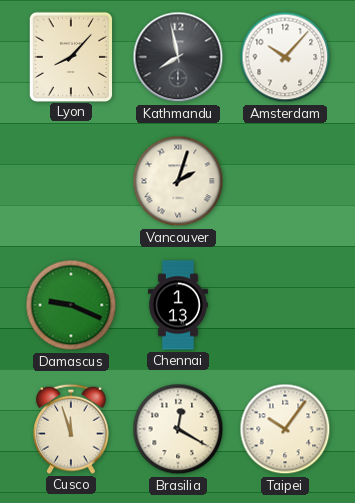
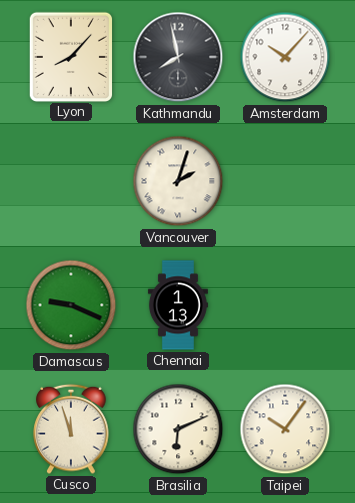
Brasilia: 12:20 -> 6:11
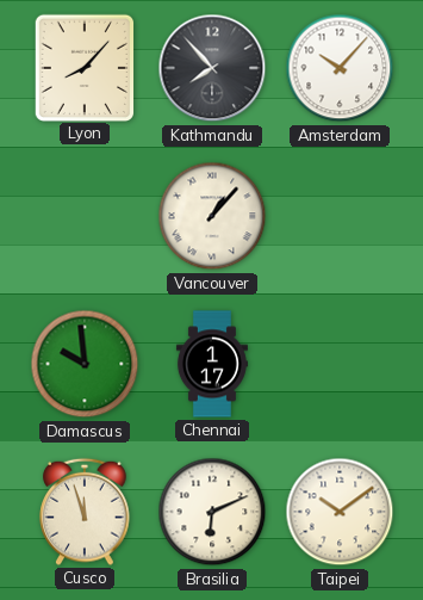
Kathmandu: 7:58 -> 7:53
Vancouver: 2:03 -> 1:07
Damascus: 9:19 -> 9:59
Chennai: 1:13 -> 1:17
Taipei: 10:06 -> 10:09
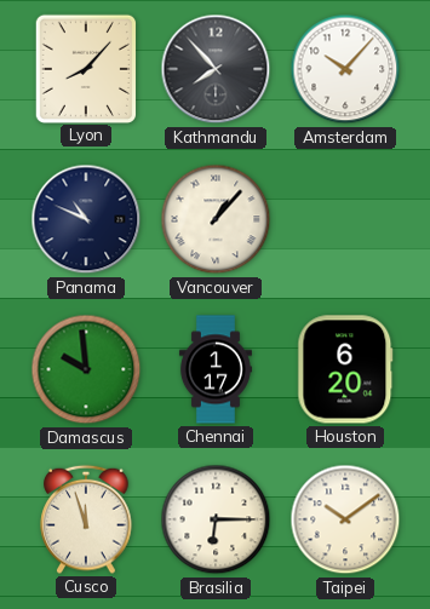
Panama: none -> 10:49
Houston: none -> 6:20
Brasilia: 6:11 -> 6:15
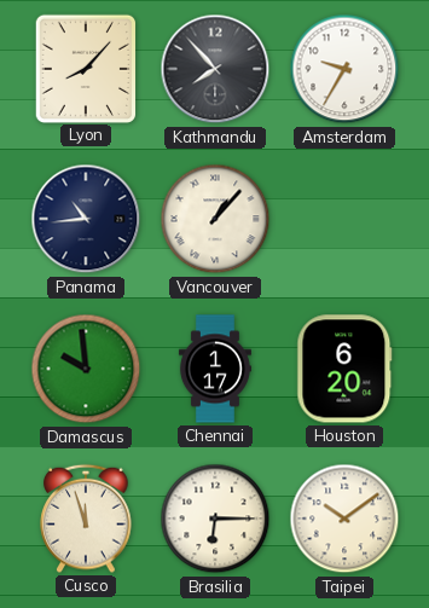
Amsterdam: 10:07 -> 9:35
Panama: 10:49 -> 10:44
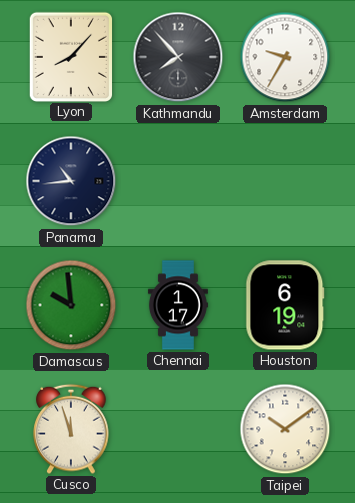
Vancouver: 1:07 -> none
Houston: 6:20 -> 6:19
Brasilia: 6:15 -> none
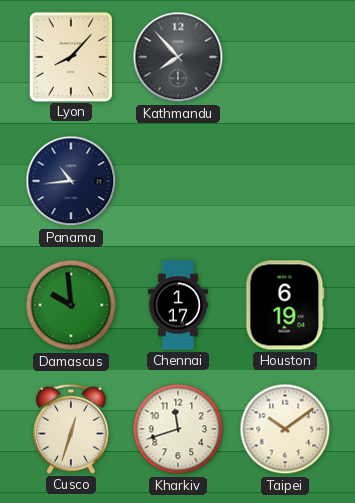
Amsterdam: 9:35 -> none
Cusco: 11:57 -> 12:33
Kharkiv: none -> 11:42
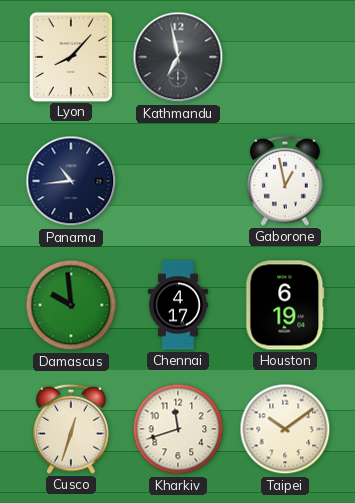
Kathmandu: 7:53 -> 6:58
Gaborone: none -> 12:58
Chennai: 1:17 -> 4:17
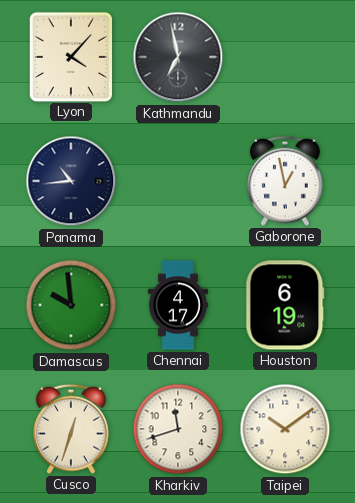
Lyon: 8:07 -> 4:07
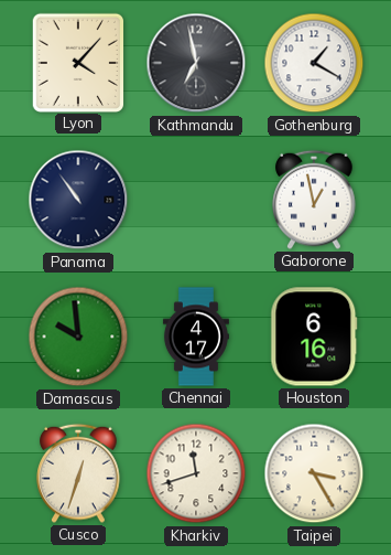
Gothenburg: none -> 1:20
Panama: 10:44 -> 10:54
Houston: 6:19 -> 6:16
Taipei: 10:09 -> 3:25
